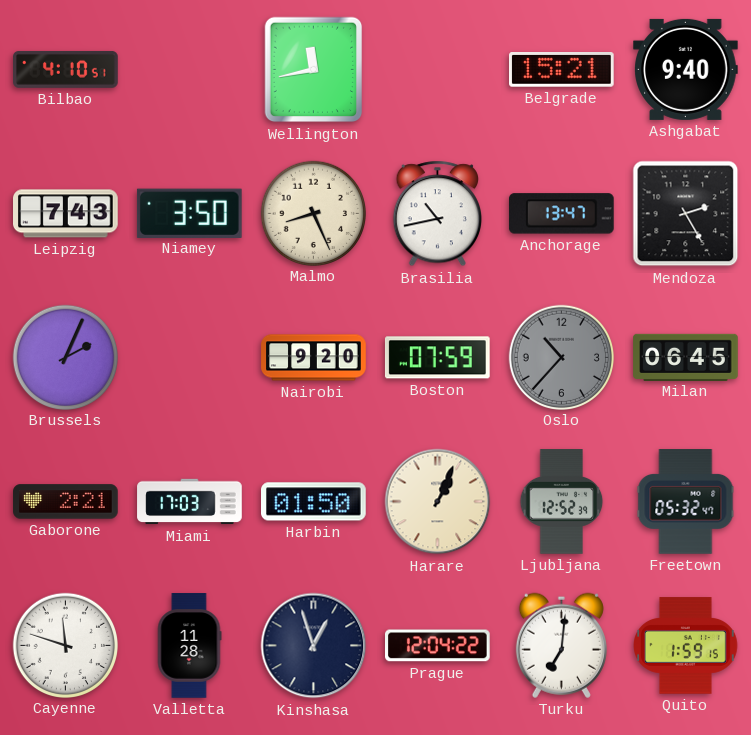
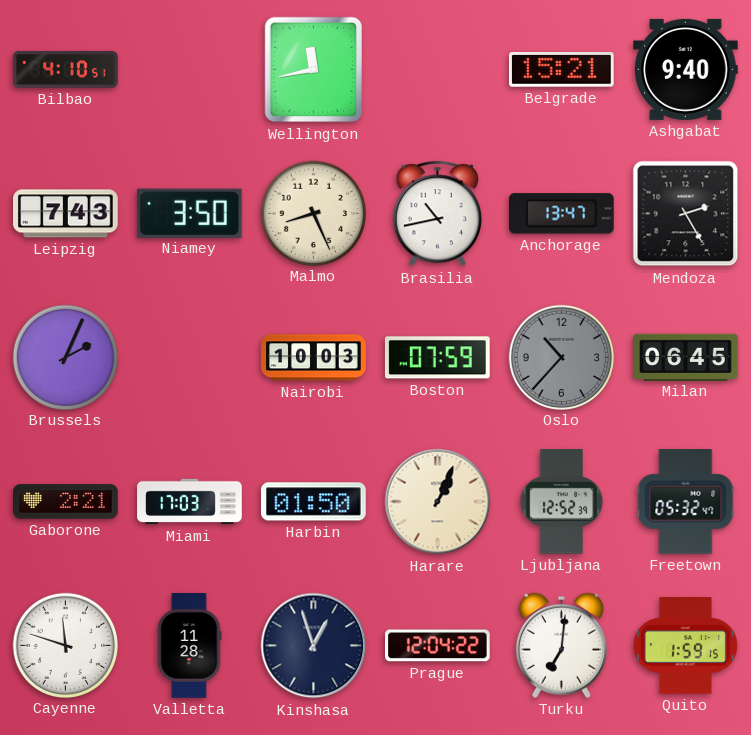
Nairobi: 9:20 -> 10:03
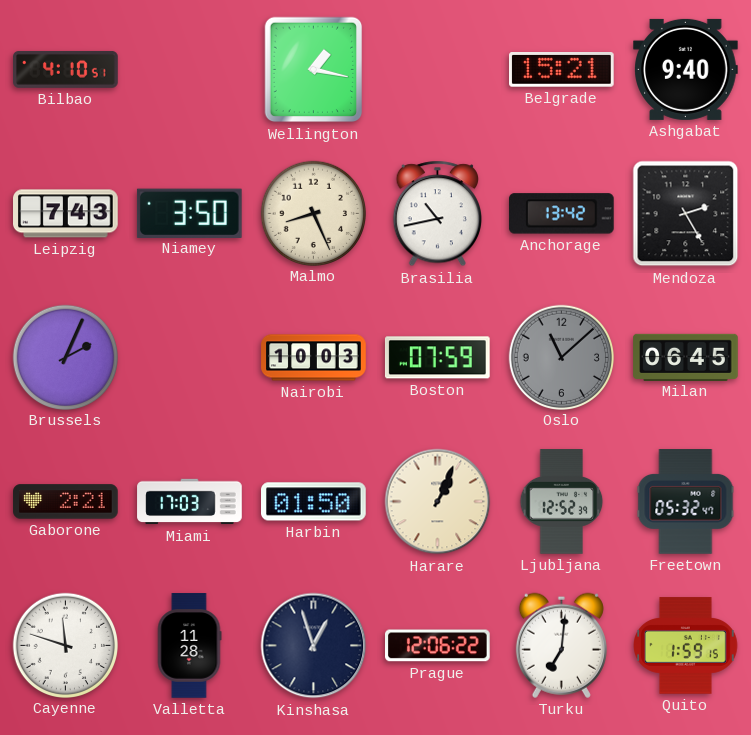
Wellington: 11:43 -> 1:17
Anchorage: 13:47 -> 13:42
Oslo: 10:37 -> 11:08
Prague: 12:04 -> 12:06
